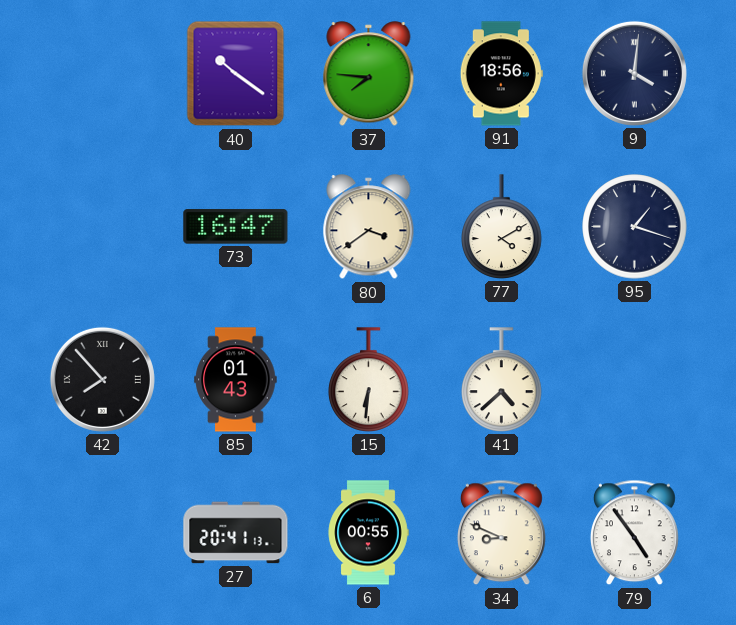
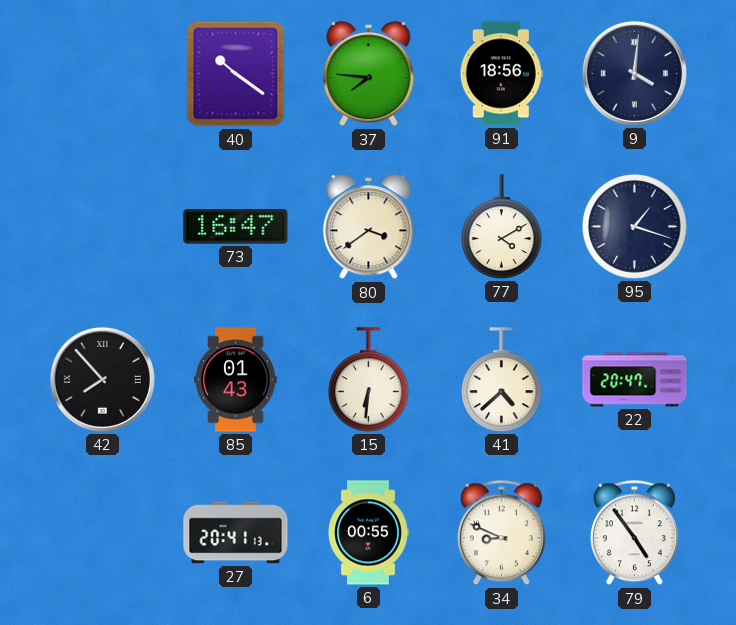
22: none -> 20:47
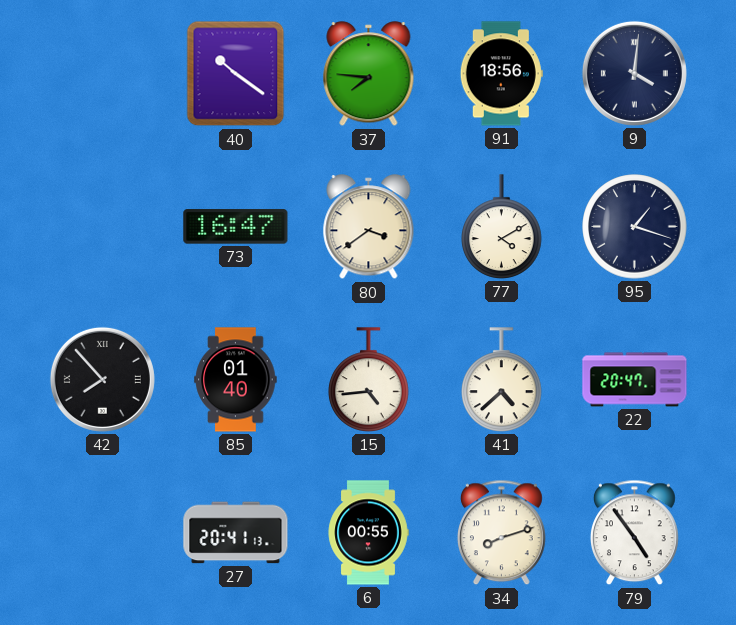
85: 01:43 -> 01:40
15: 6:31 -> 4:44
34: 8:49 -> 8:12
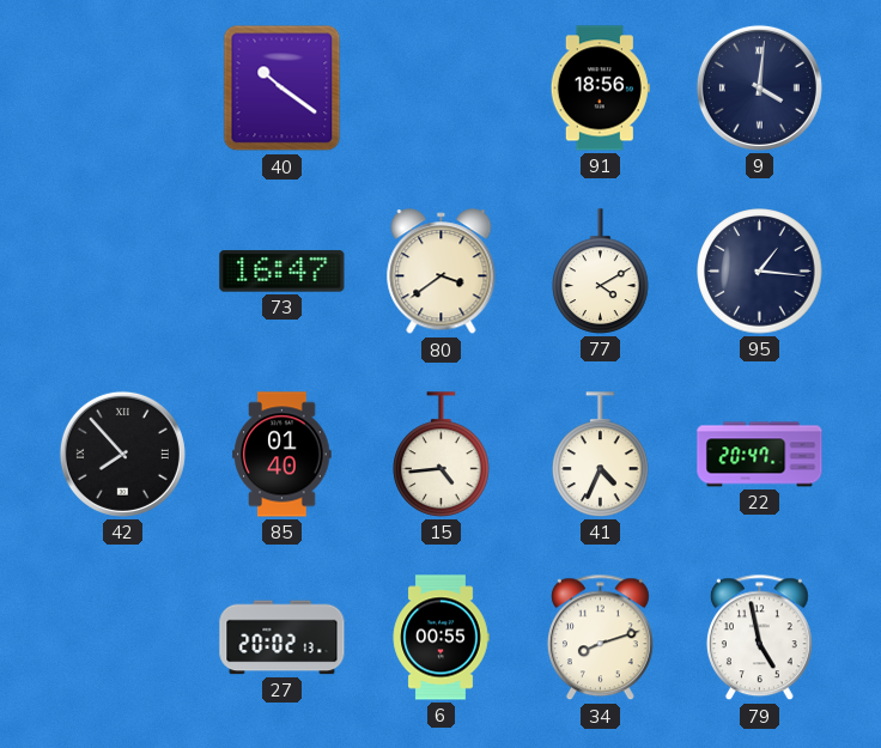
37: 7:46 -> none
95: 1:18 -> 1:16
41: 4:38 -> 4:34
27: 20:41 -> 20:02
79: 4:54 -> 4:58
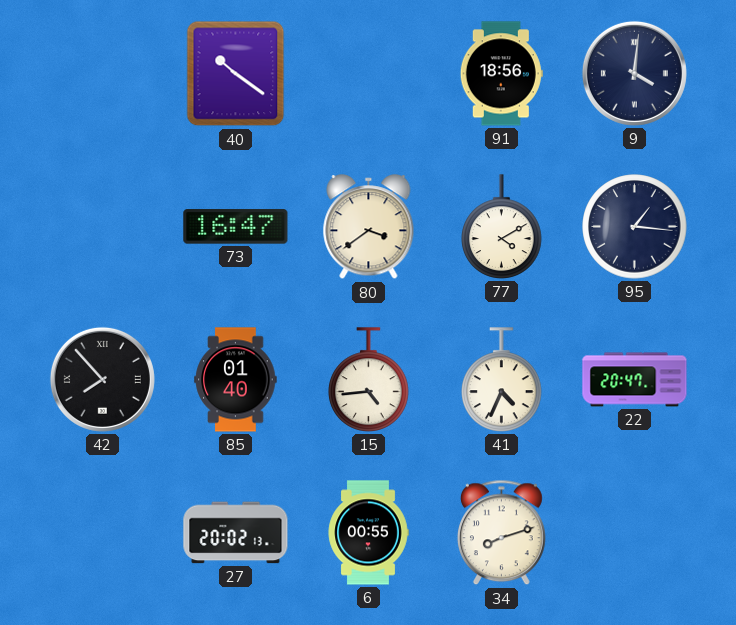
79: 4:58 -> none
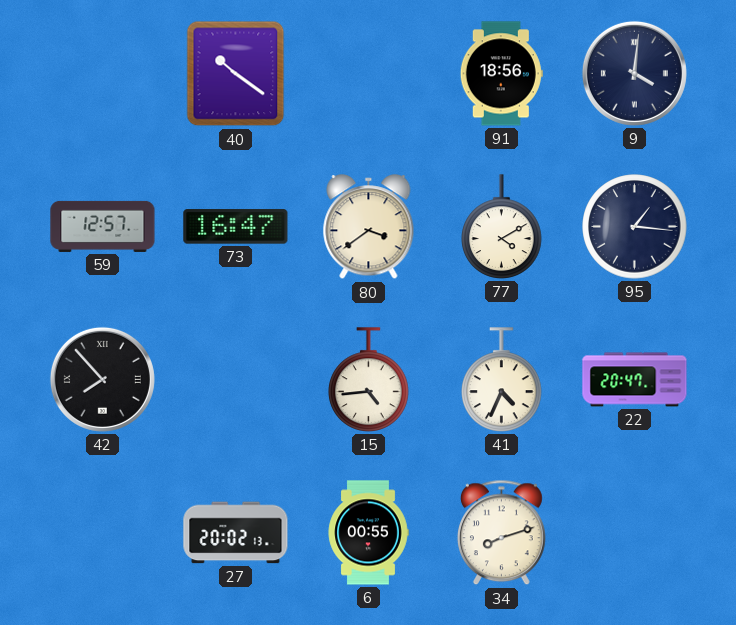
59: none -> 12:57
85: 01:40 -> none
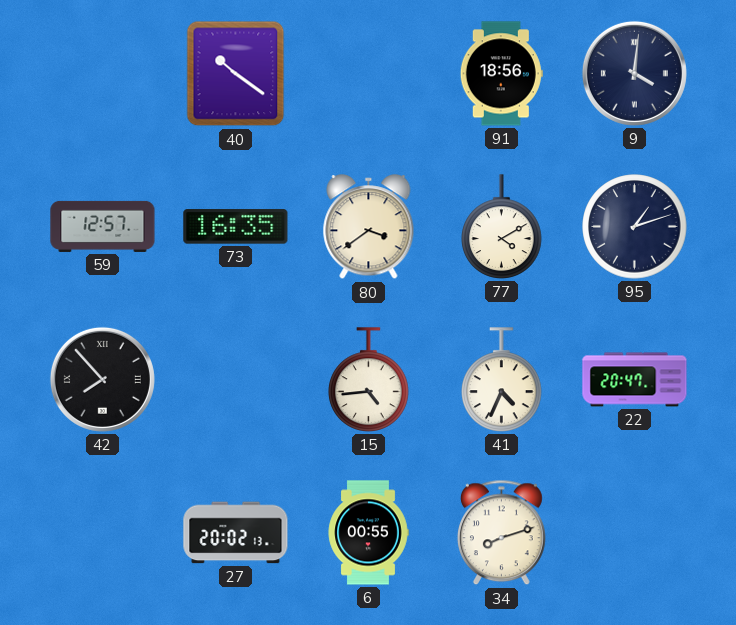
73: 16:47 -> 16:35
95: 1:16 -> 1:12
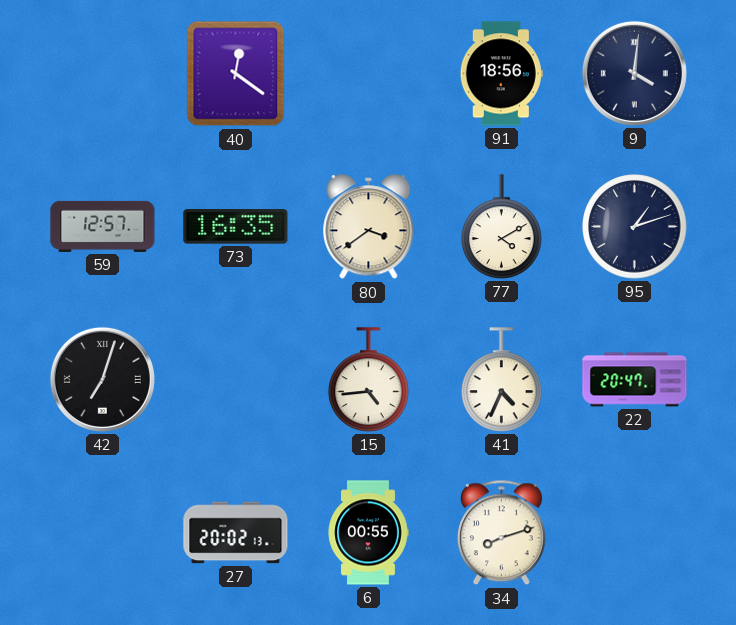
40: 10:21 -> 12:21
42: 7:53 -> 7:03
